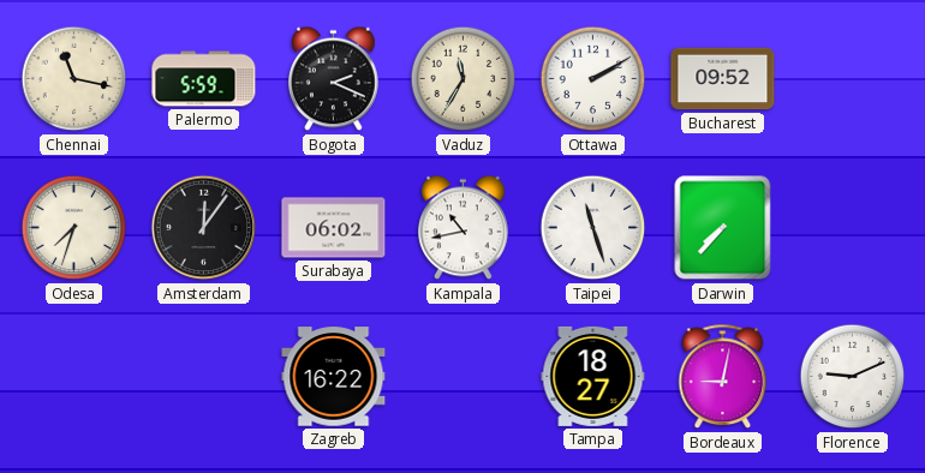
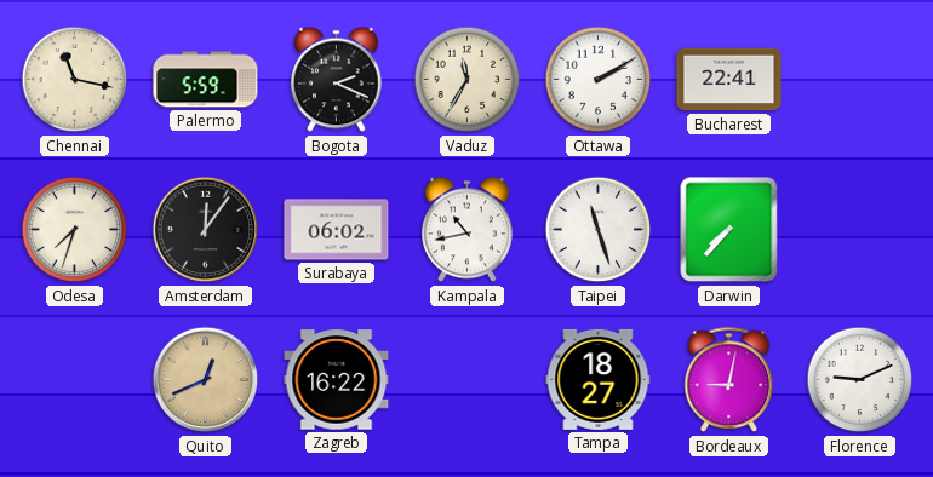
Bucharest: 09:52 -> 22:41
Quito: none -> 12:41
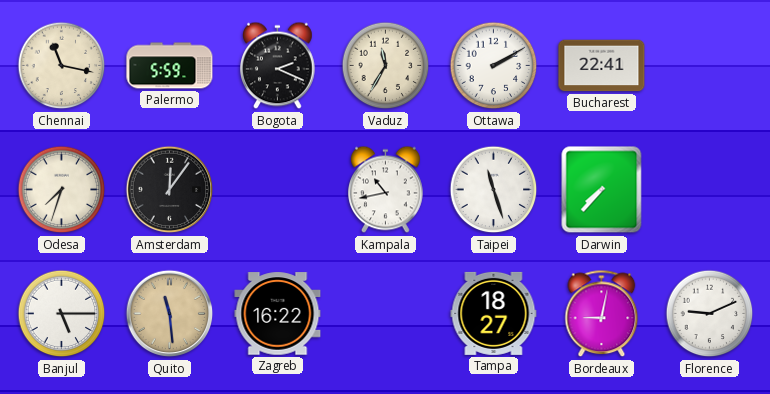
Surabaya: 06:02 -> none
Banjul: none -> 5:15
Quito: 12:41 -> 11:29
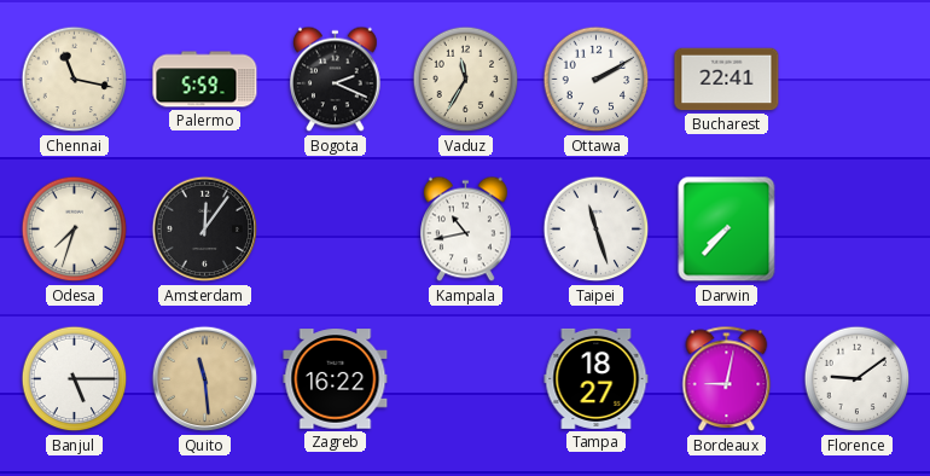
Florence: 9:11 -> 9:09
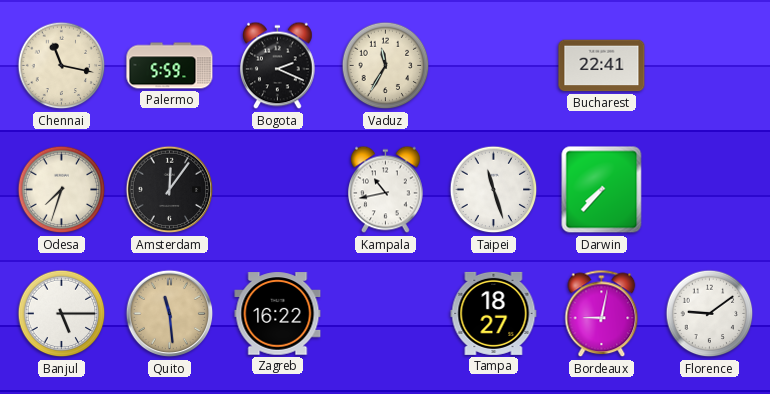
Ottawa: 2:10 -> none
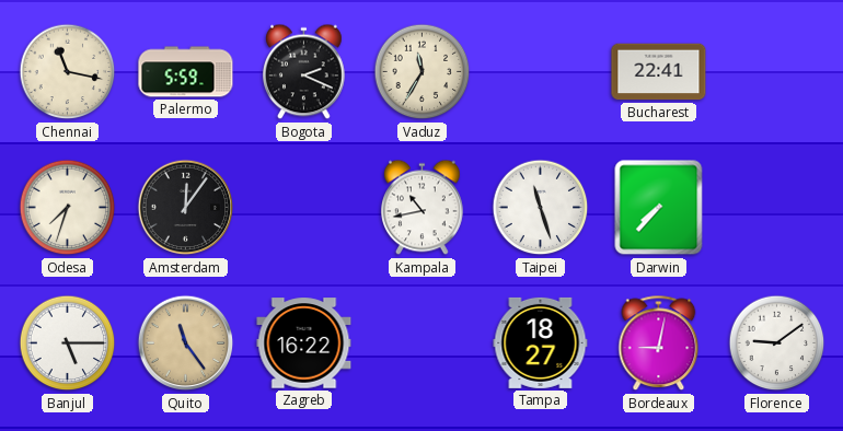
Quito: 11:29 -> 11:24
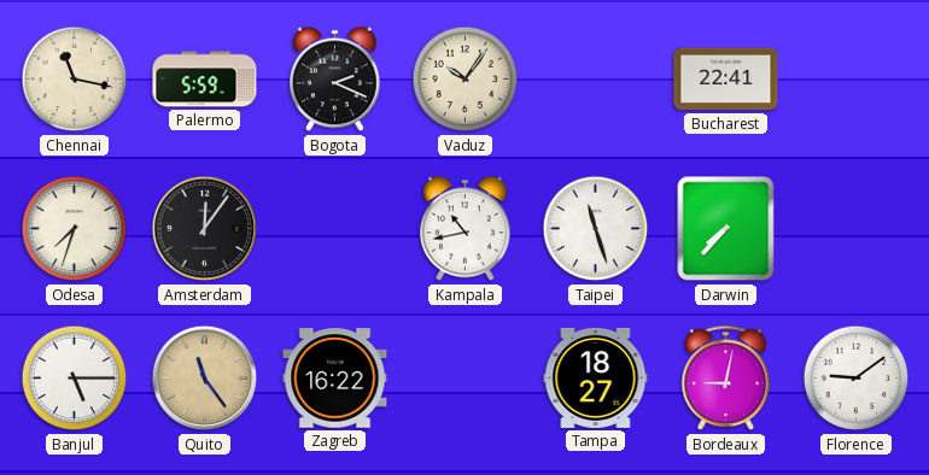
Vaduz: 11:35 -> 10:06
